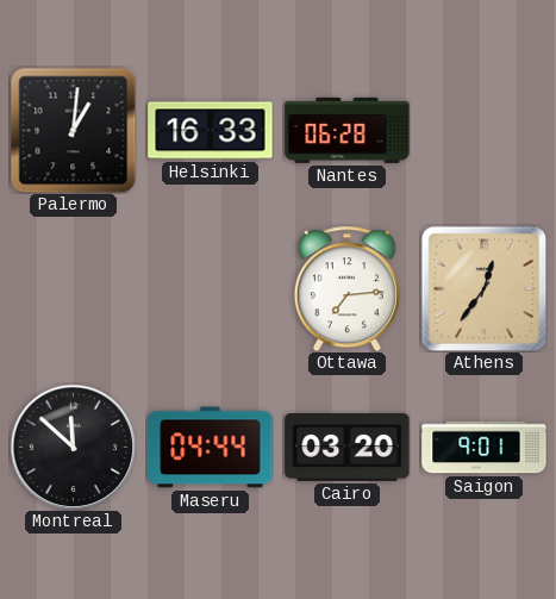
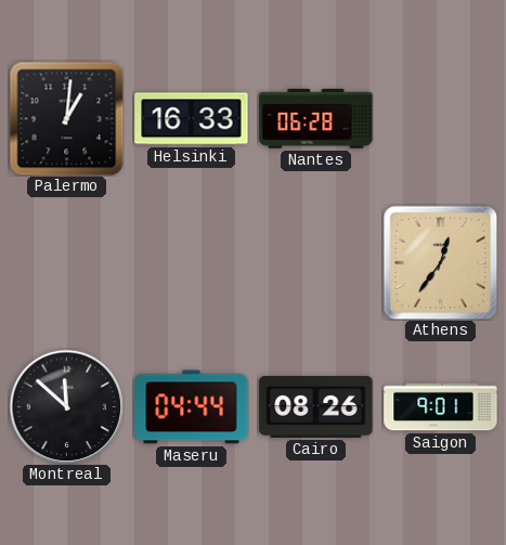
Ottawa: 7:14 -> none
Cairo: 03:20 -> 08:26
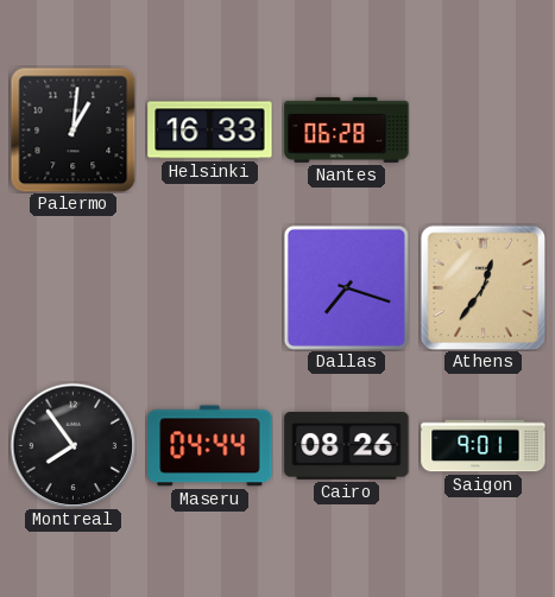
Dallas: none -> 7:18
Montreal: 11:52 -> 7:54
